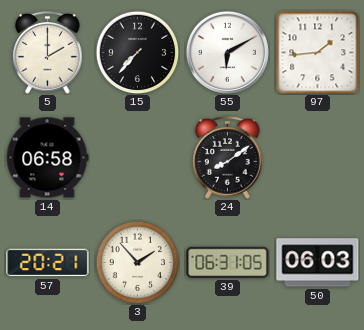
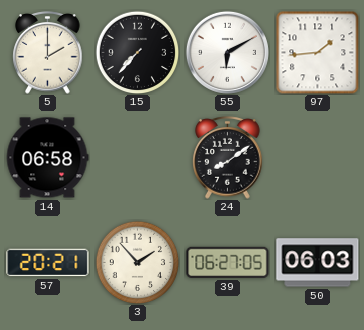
39: 06:31 -> 06:27
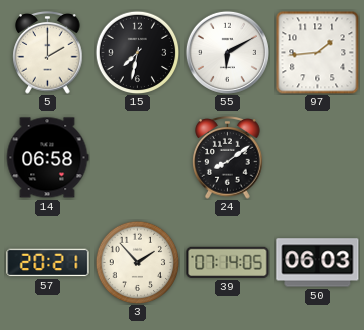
15: 7:37 -> 7:32
39: 06:27 -> 07:14
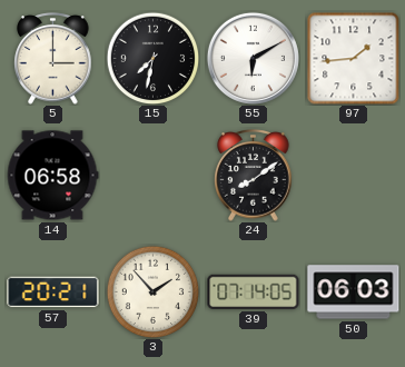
5: 2:00 -> 3:00
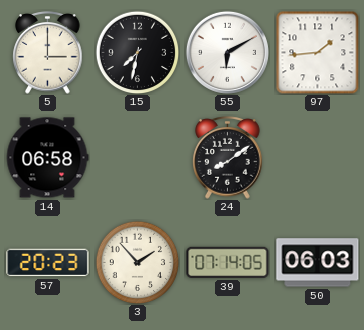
57: 20:21 -> 20:23
